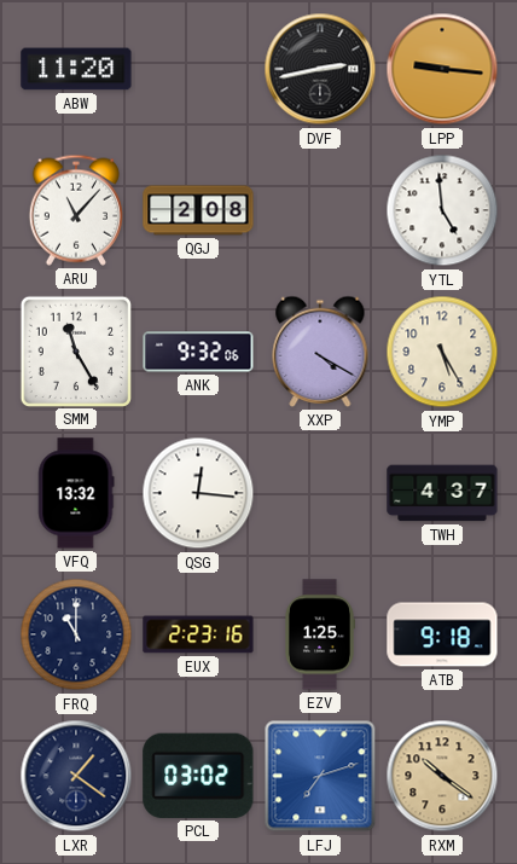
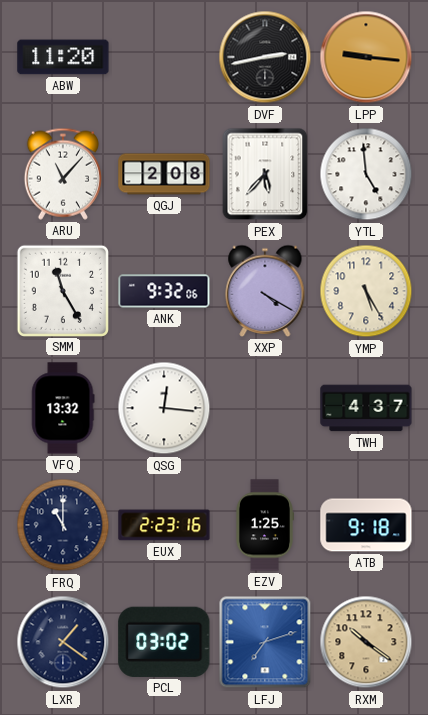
PEX: none -> 5:37
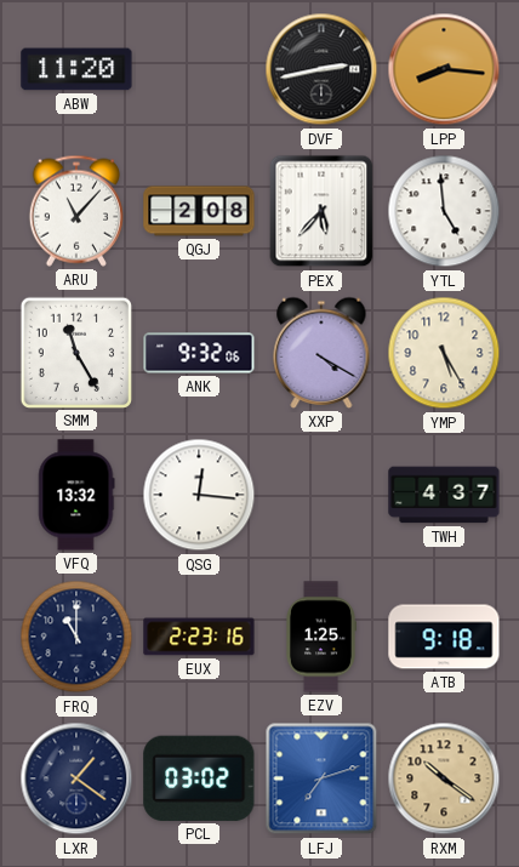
LPP: 9:16 -> 8:16
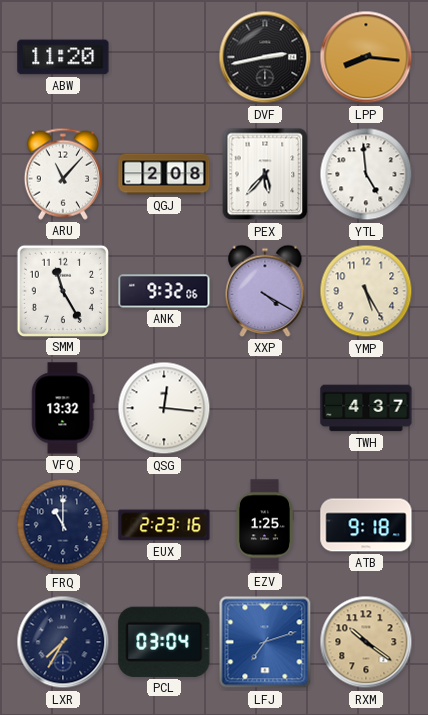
LXR: 1:21 -> 7:35
PCL: 03:02 -> 03:04
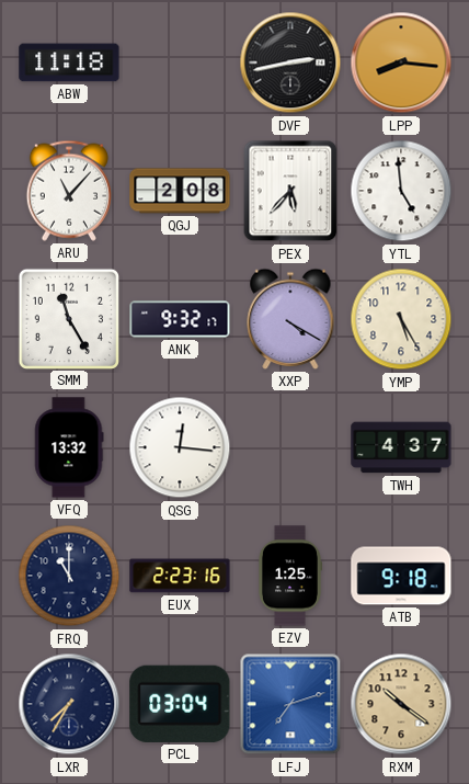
ABW: 11:20 -> 11:18
ANK: 9:32:06 -> 9:32:17
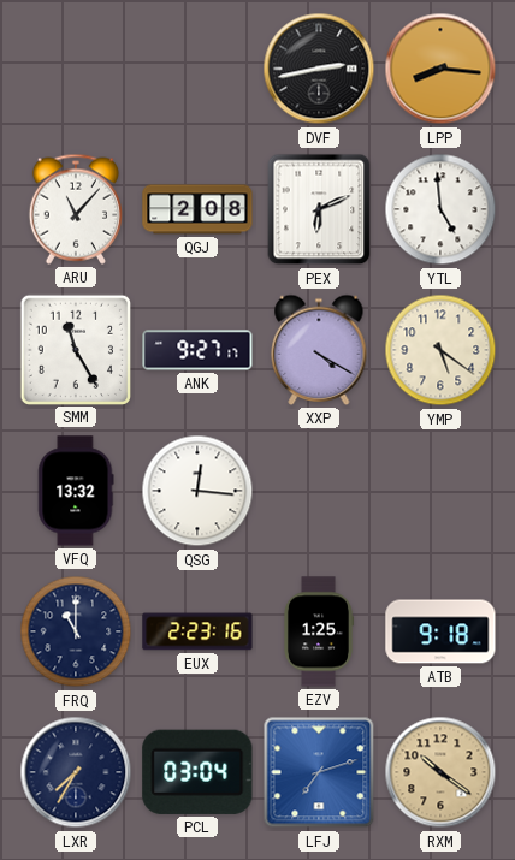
ABW: 11:18 -> none
PEX: 5:37 -> 6:11
ANK: 9:32 -> 9:27
YMP: 5:25 -> 5:21
TWH: 4:37 -> none
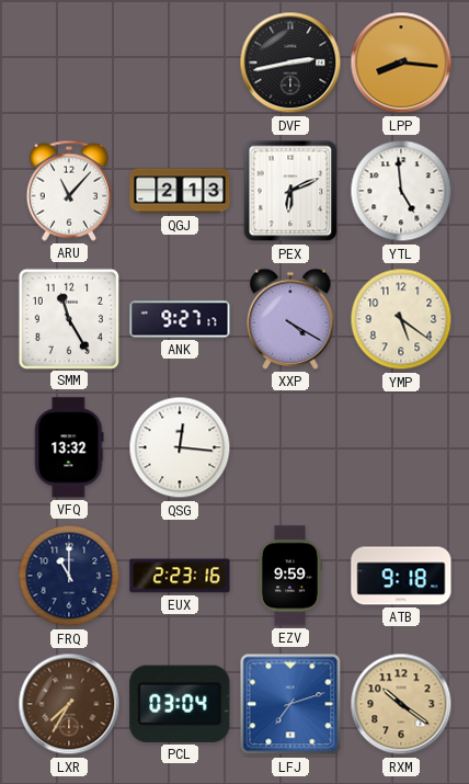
QGJ: 2:08 -> 2:13
EZV: 1:25 -> 9:59
LXR dial: navy -> brown
